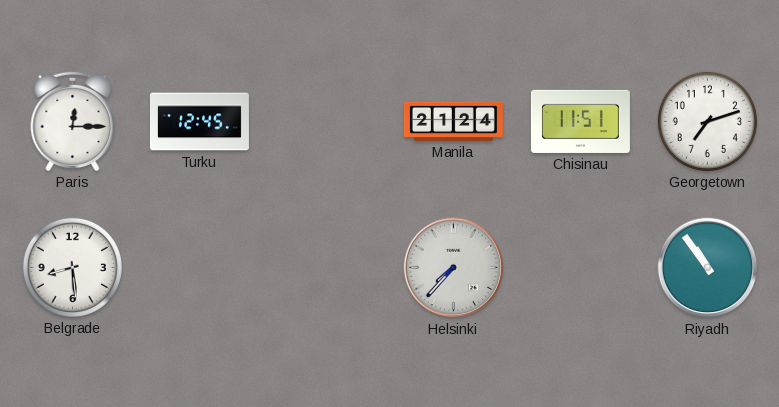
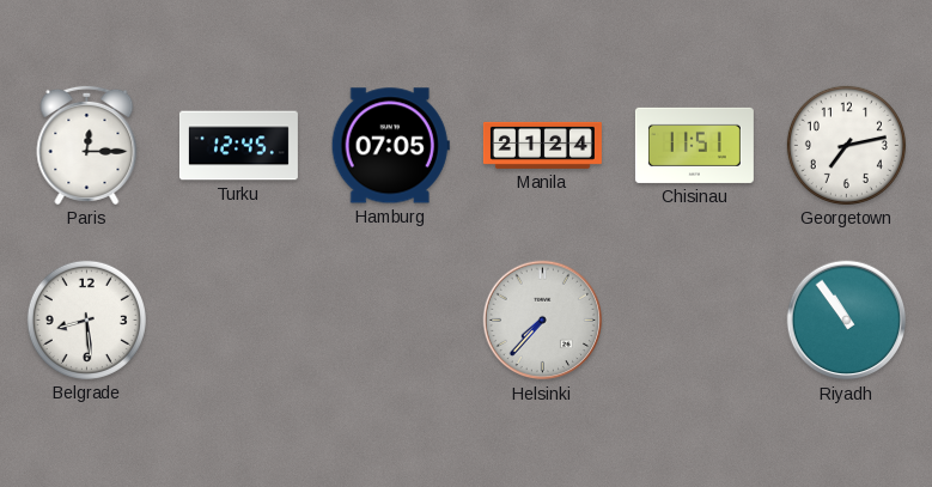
Hamburg: none -> 07:05
Georgetown: 7:12 -> 7:13
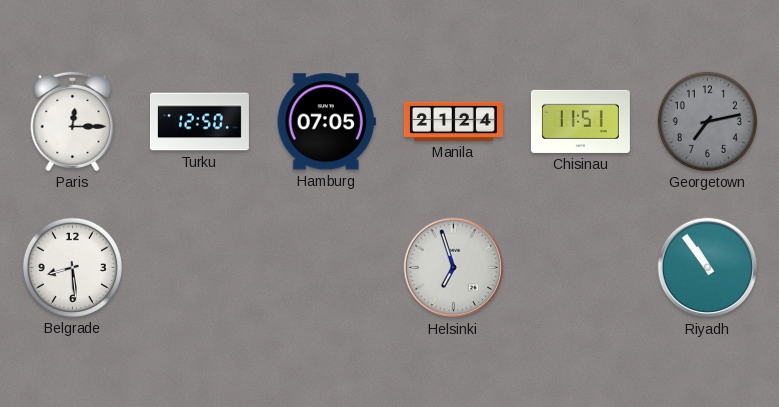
Turku: 12:45 -> 12:50
Georgetown dial: white -> grey
Helsinki: 7:37 -> 6:57
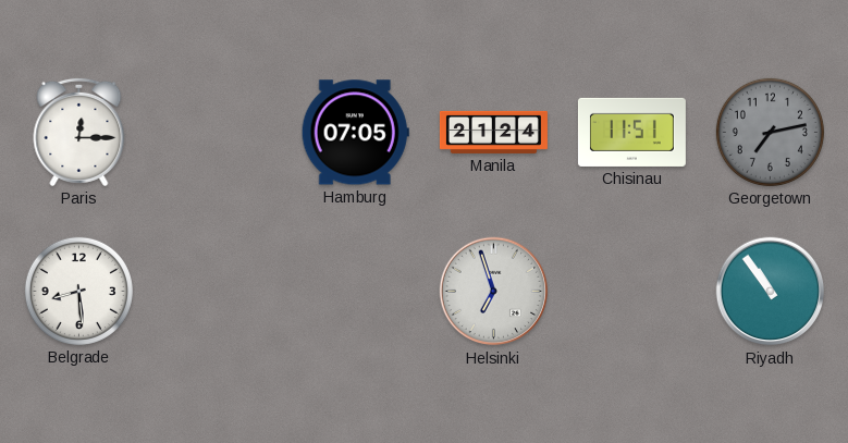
Turku: 12:50 -> none
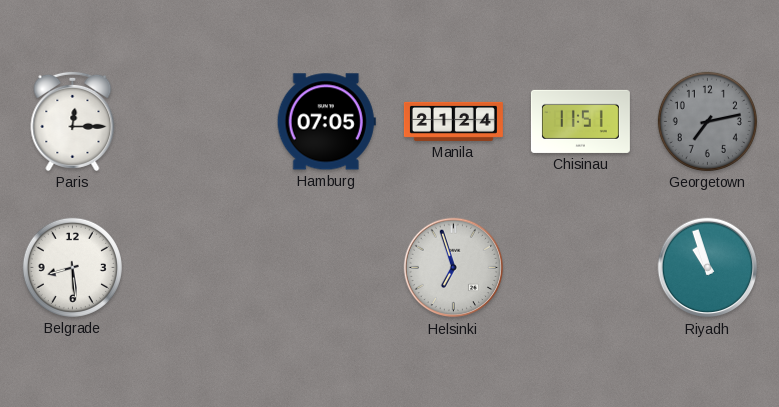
Riyadh: 10:54 -> 10:57
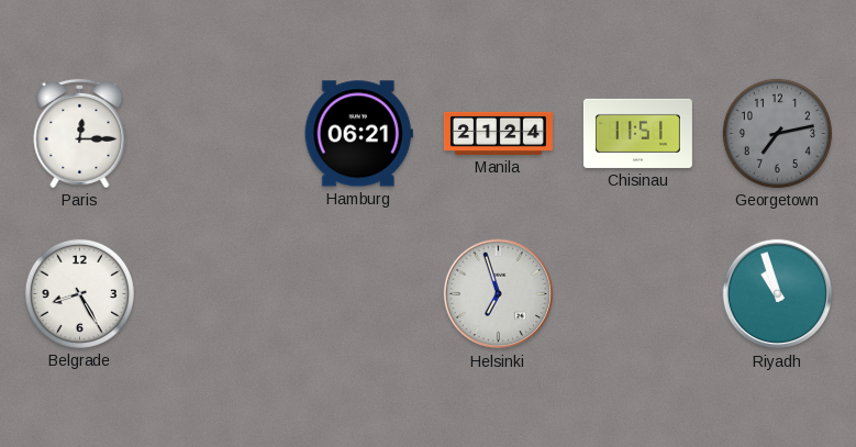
Hamburg: 07:05 -> 06:21
Belgrade: 8:29 -> 8:25
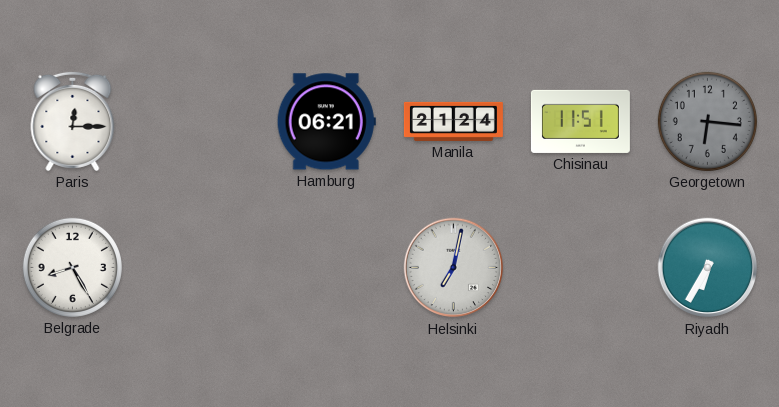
Georgetown: 7:13 -> 6:16
Helsinki: 6:57 -> 7:02
Riyadh: 10:57 -> 6:35
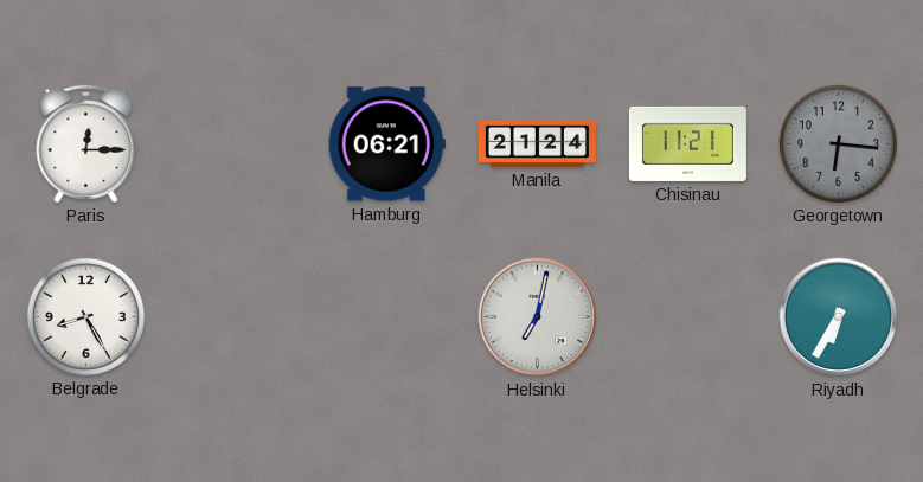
Chisinau: 11:51 -> 11:21
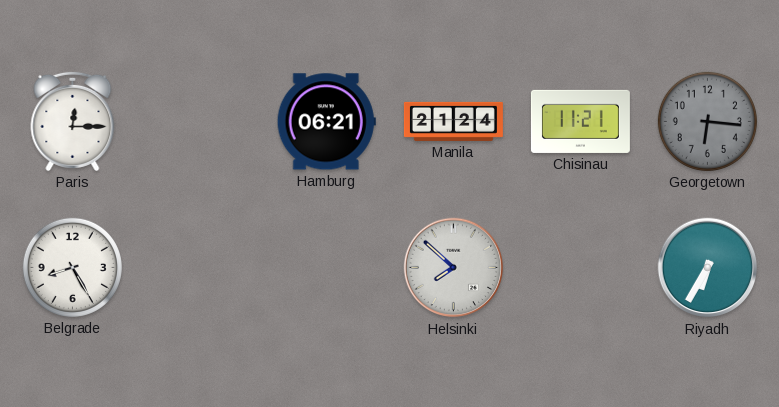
Helsinki: 7:02 -> 7:52
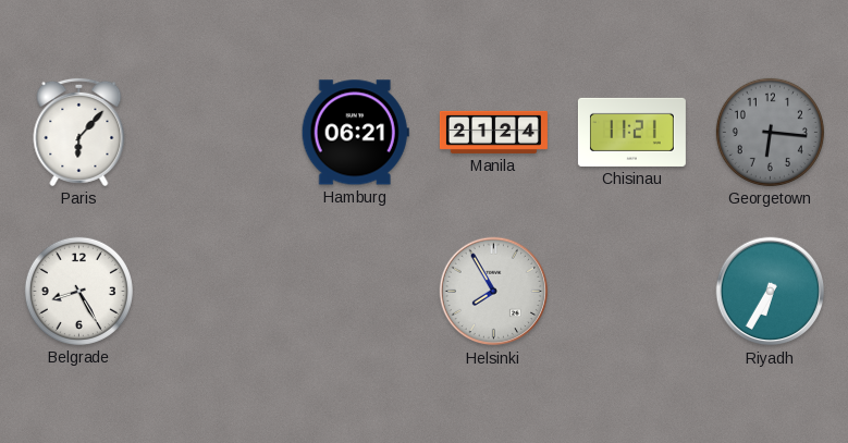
Paris: 12:15 -> 6:07
Helsinki: 7:52 -> 7:55
